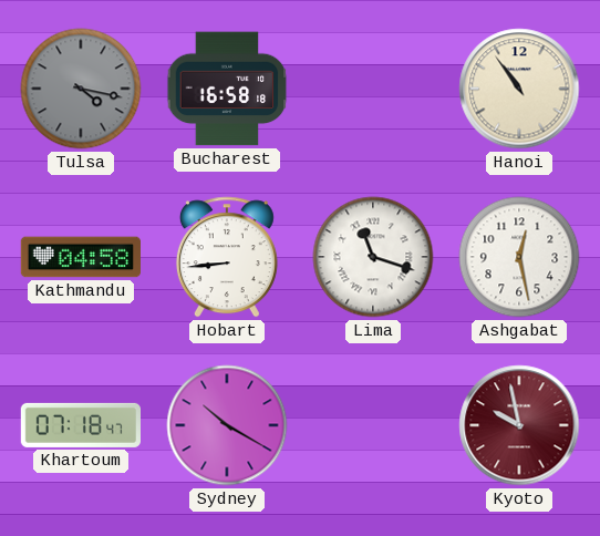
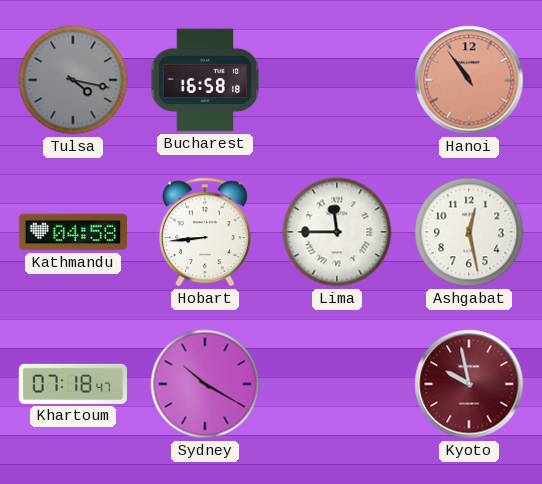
Hanoi dial: cream -> salmon
Lima: 11:18 -> 11:45
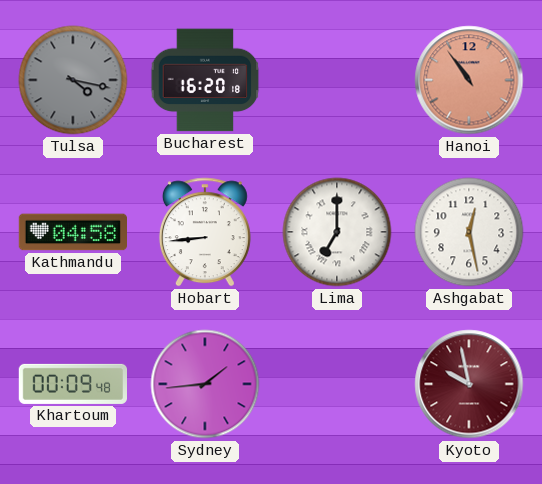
Bucharest: 16:58 -> 16:20
Lima: 11:45 -> 7:00
Khartoum: 07:18 -> 00:09
Sydney: 10:20 -> 1:44
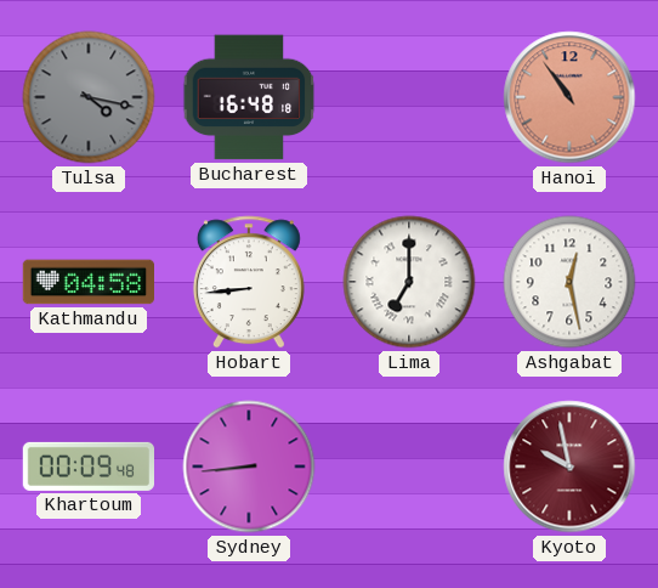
Bucharest: 16:20 -> 16:48
Sydney: 1:44 -> 8:44
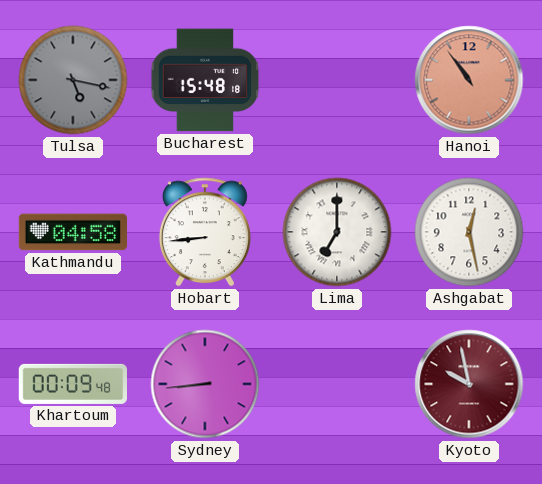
Tulsa: 4:17 -> 5:17
Bucharest: 16:48 -> 15:48
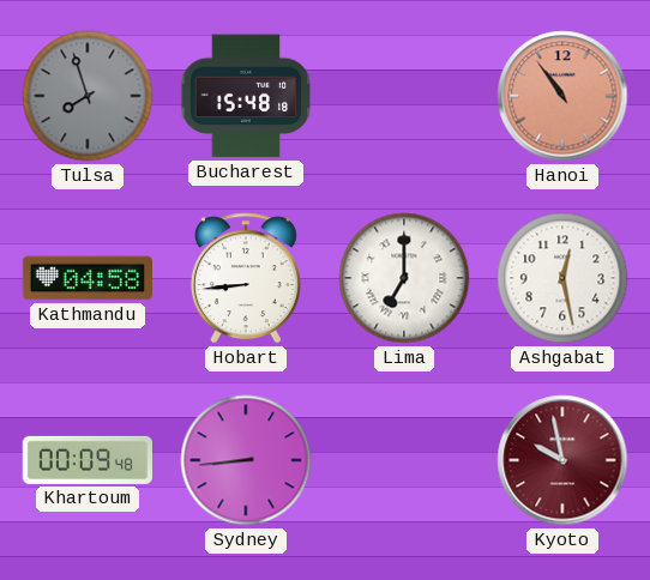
Tulsa: 5:17 -> 7:57
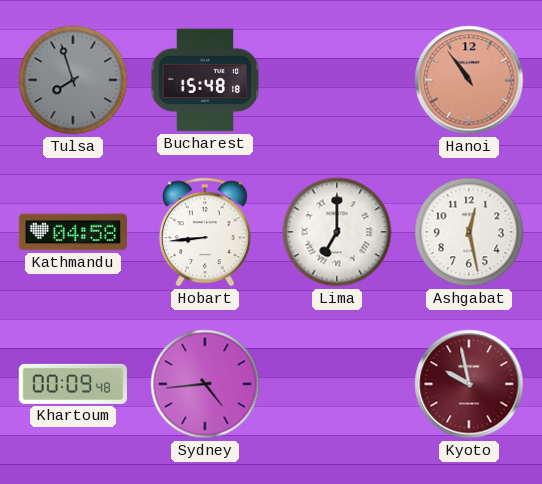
Sydney: 8:44 -> 4:44
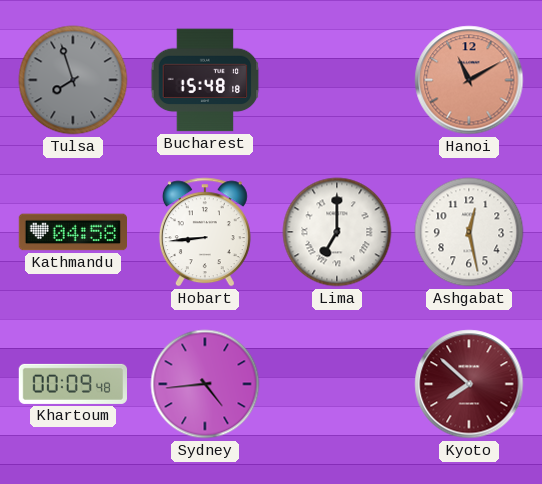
Hanoi: 10:54 -> 11:10
Kyoto: 9:58 -> 7:52
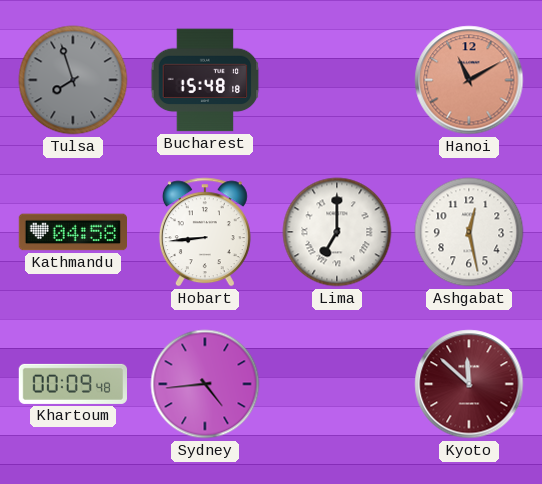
Kyoto: 7:52 -> 11:52
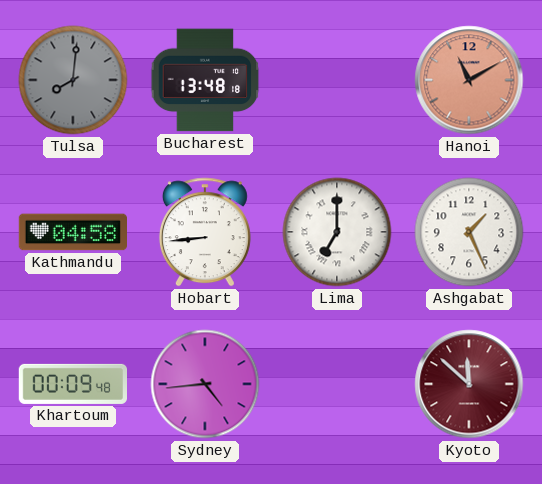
Tulsa: 7:57 -> 8:01
Bucharest: 15:48 -> 13:48
Ashgabat: 12:28 -> 1:26
